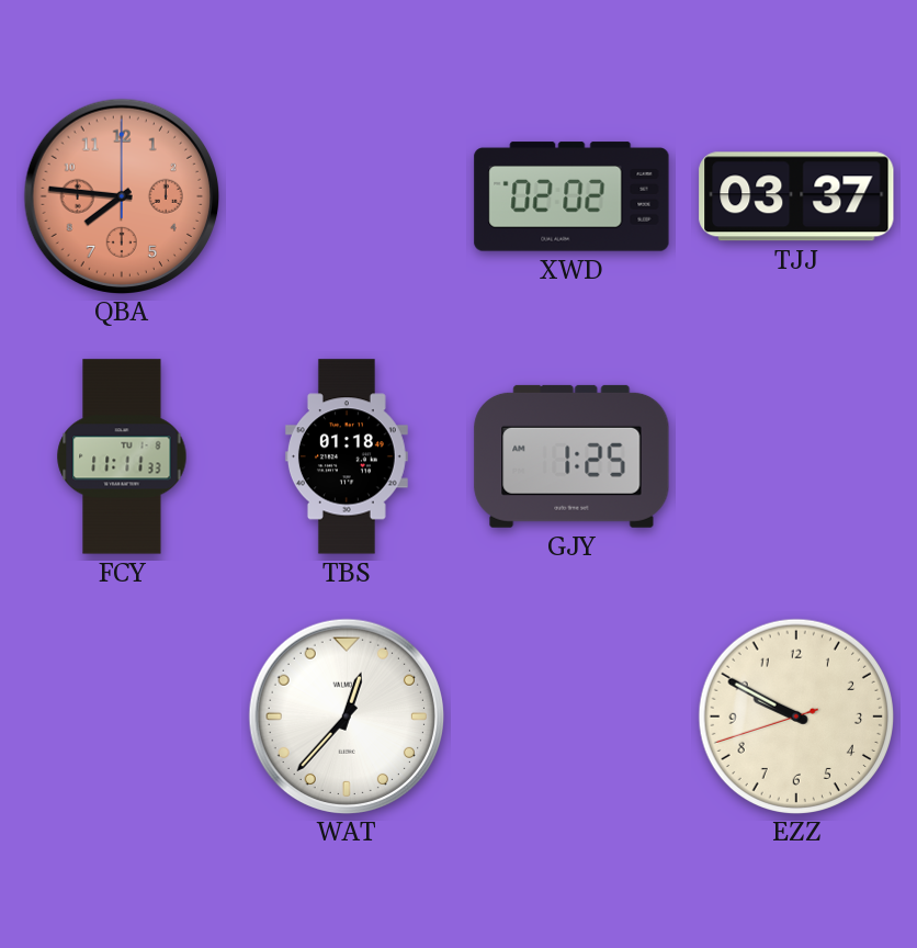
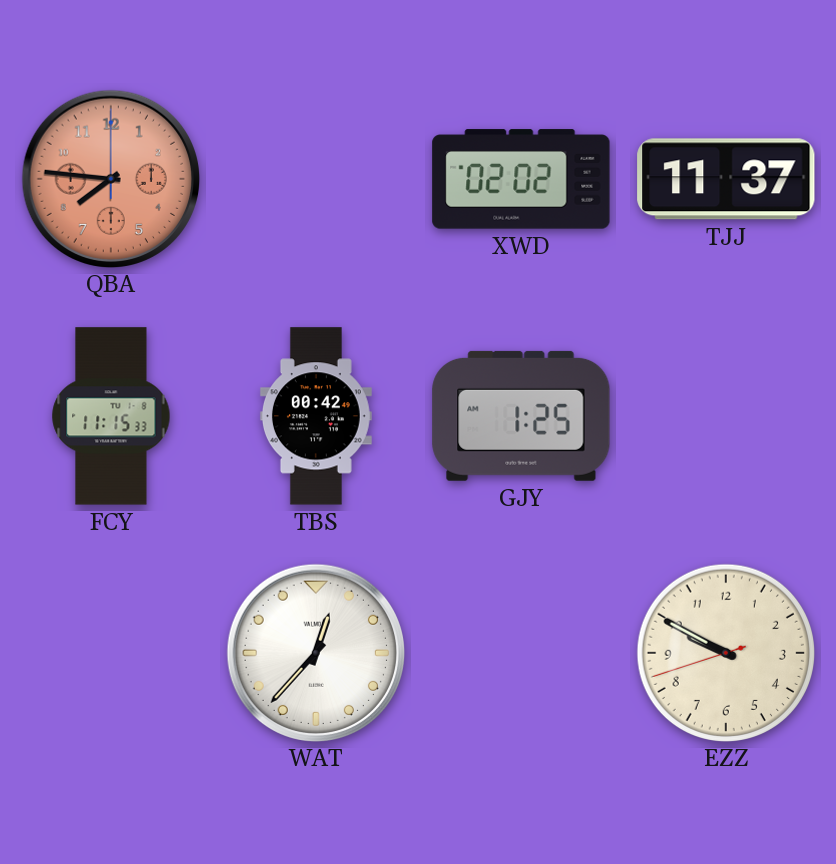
TJJ: 03:37 -> 11:37
FCY: 11:11 -> 11:15
TBS: 01:18 -> 00:42
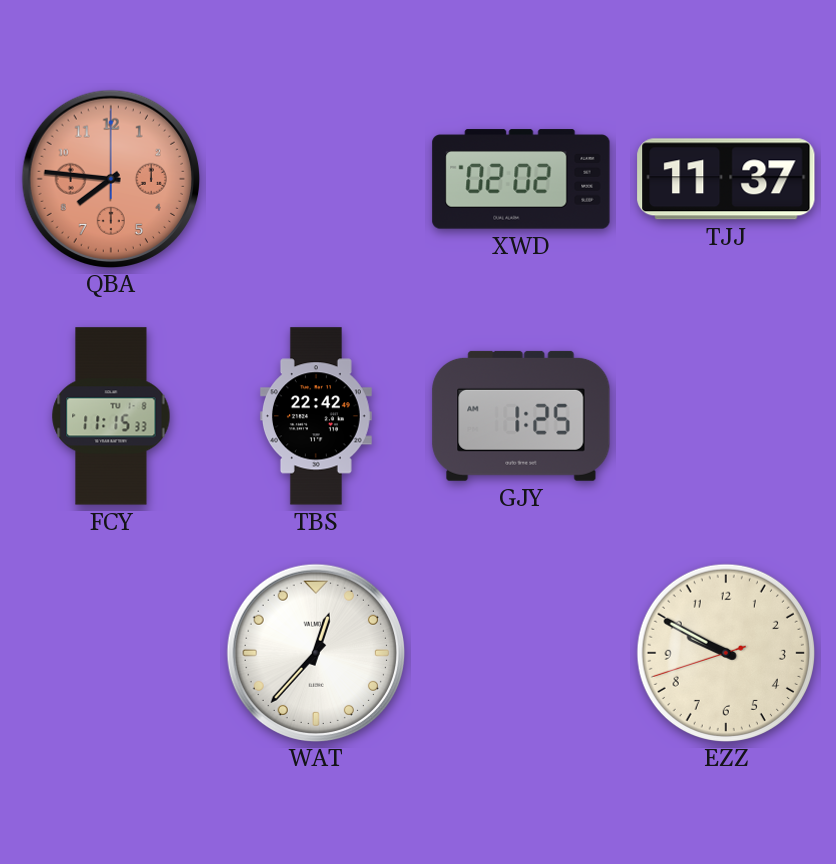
TBS: 00:42 -> 22:42
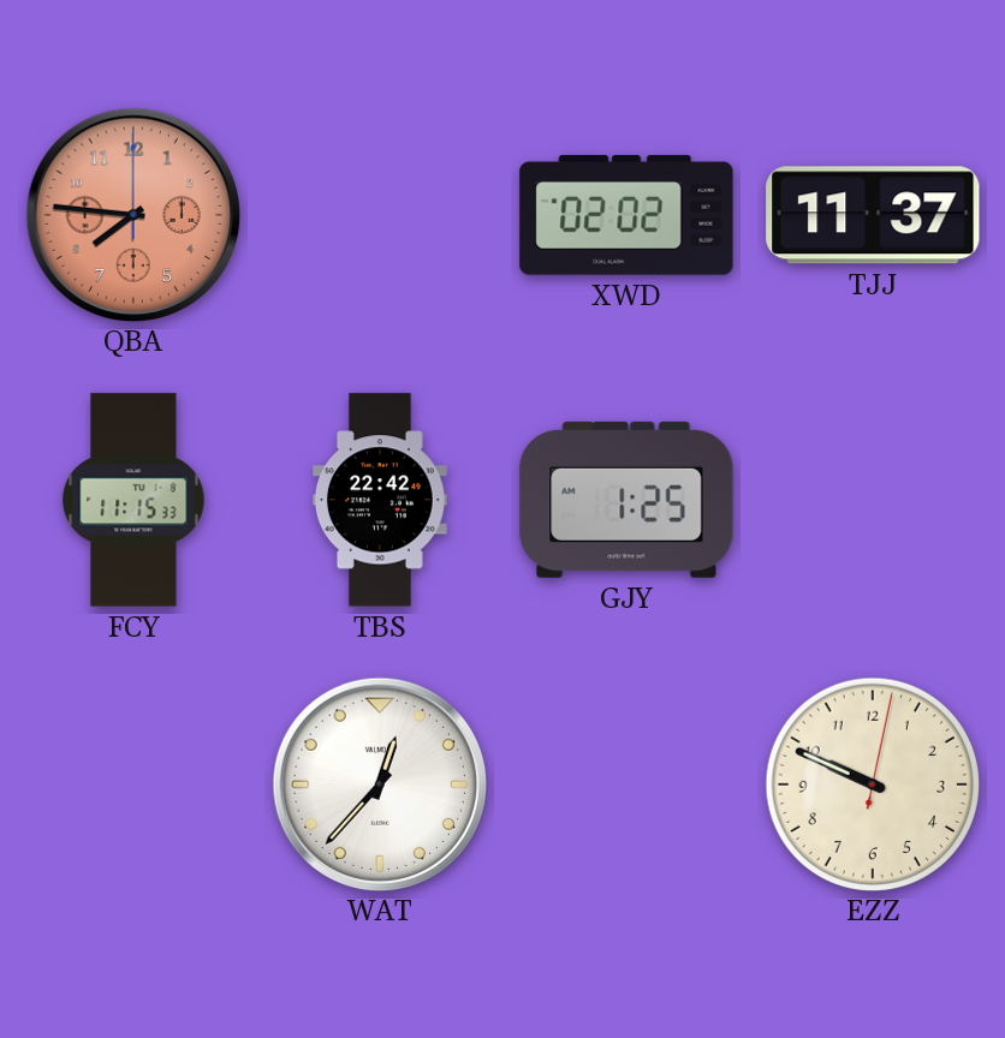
EZZ: 9:49:42 -> 9:49:02
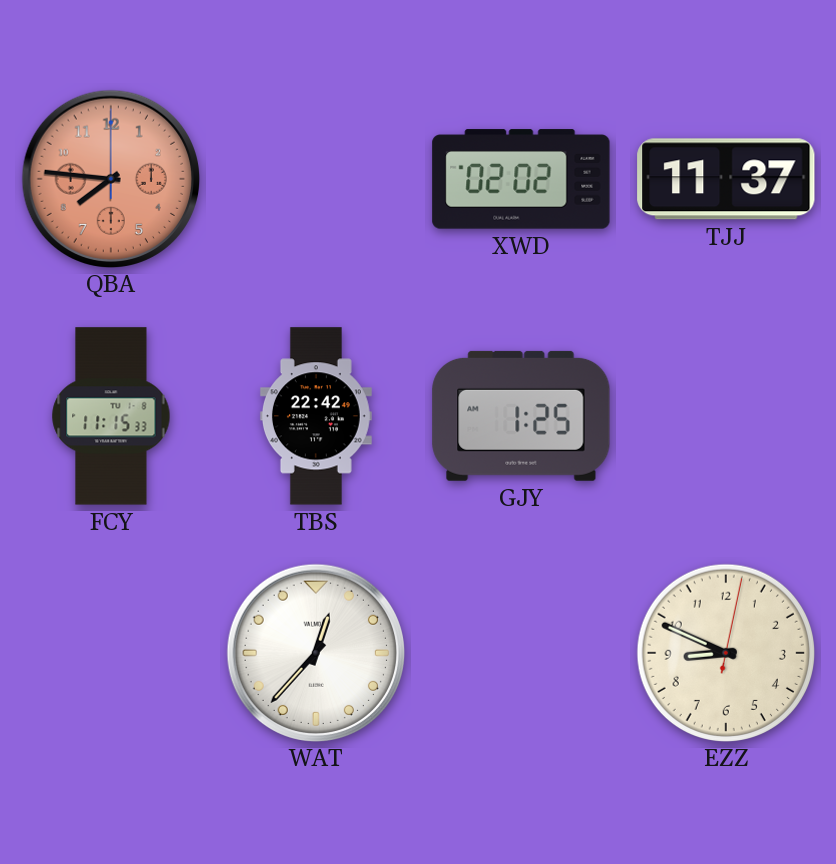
EZZ: 9:49 -> 8:49
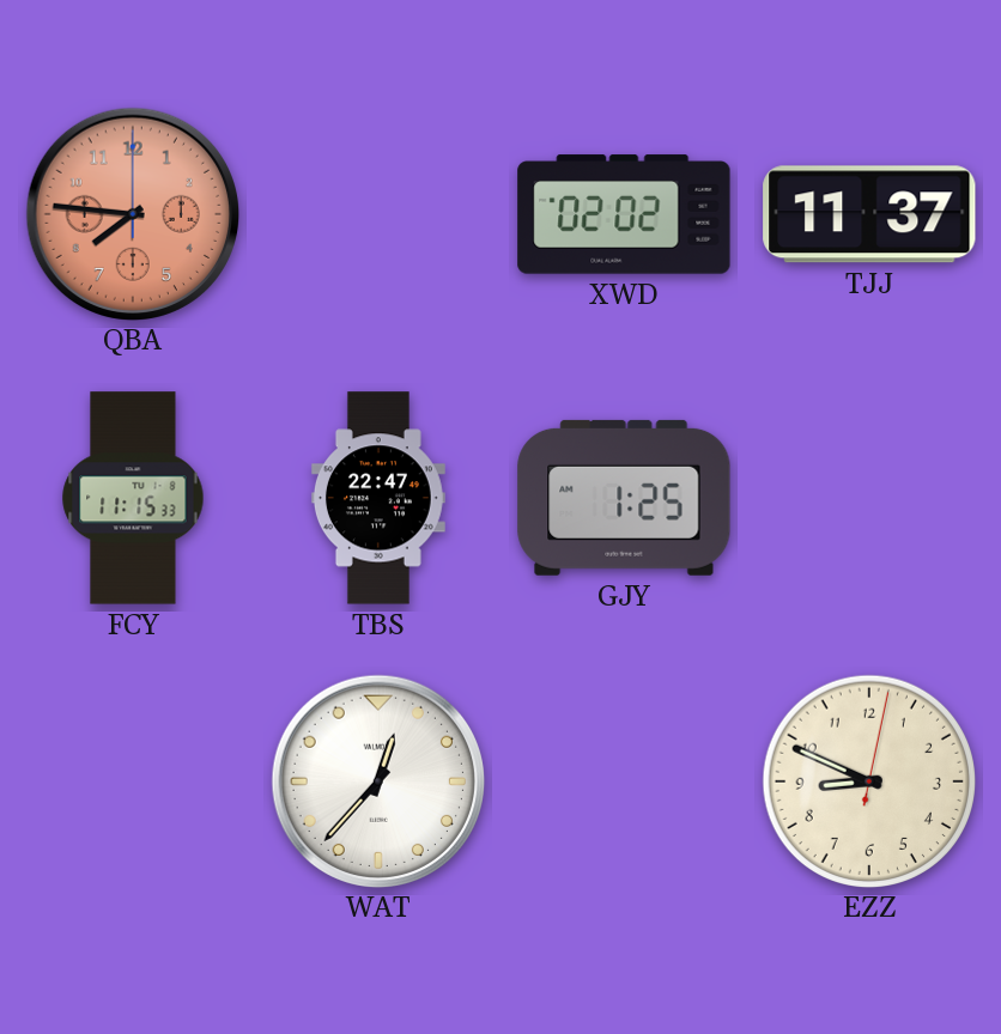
TBS: 22:42 -> 22:47
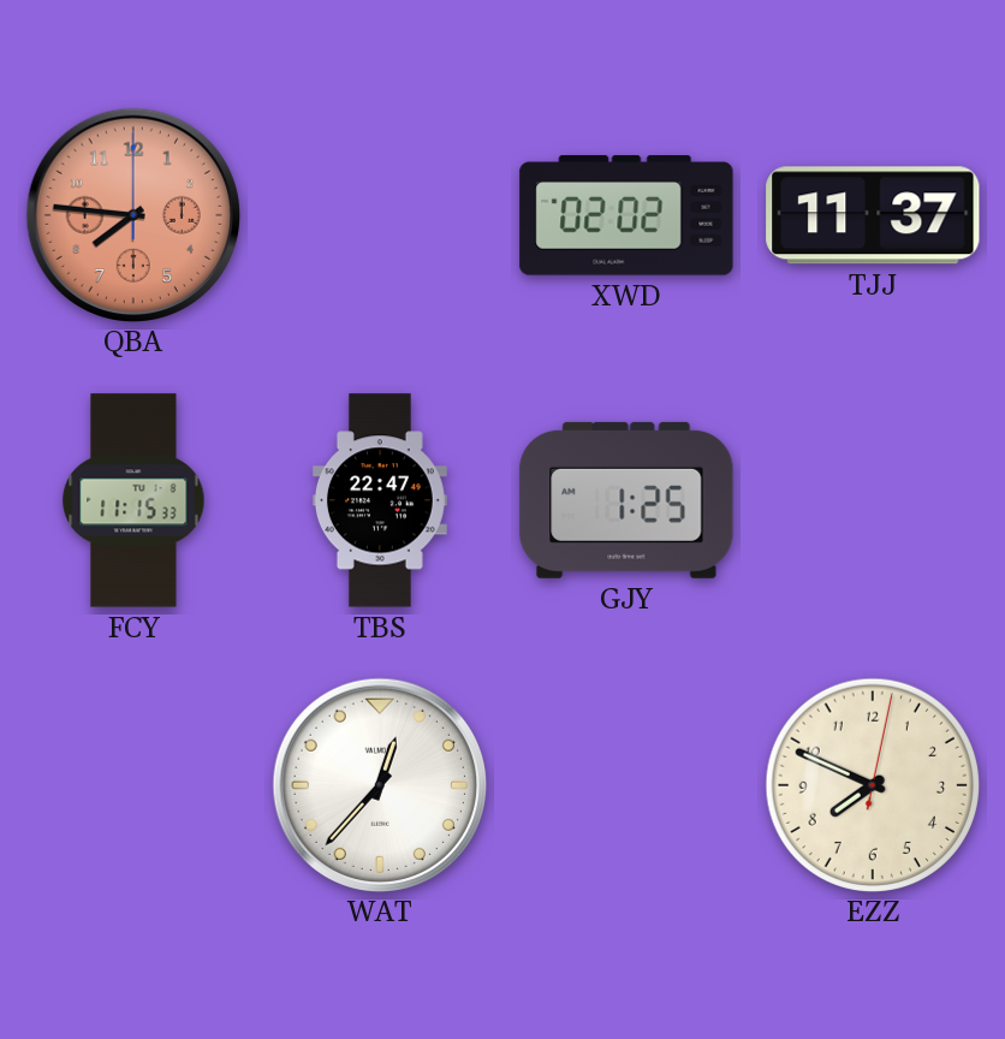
EZZ: 8:49 -> 7:49
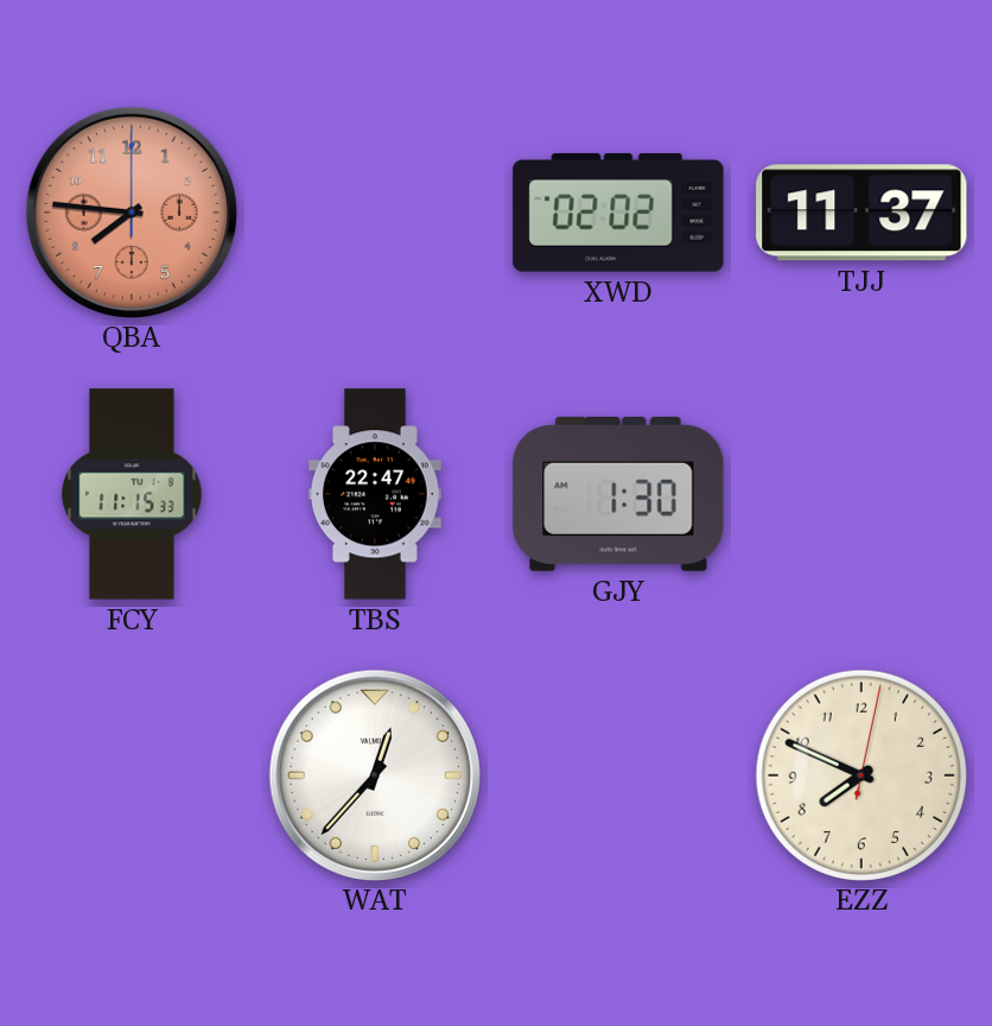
GJY: 1:25 -> 1:30
